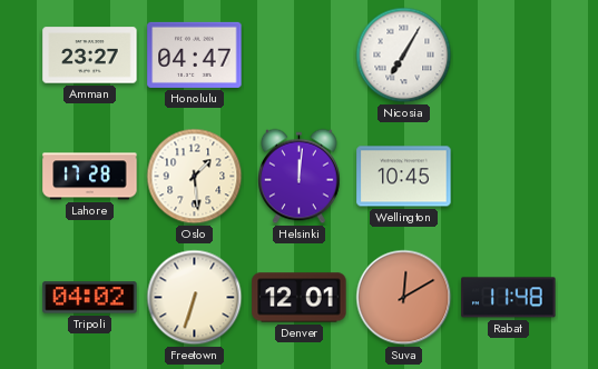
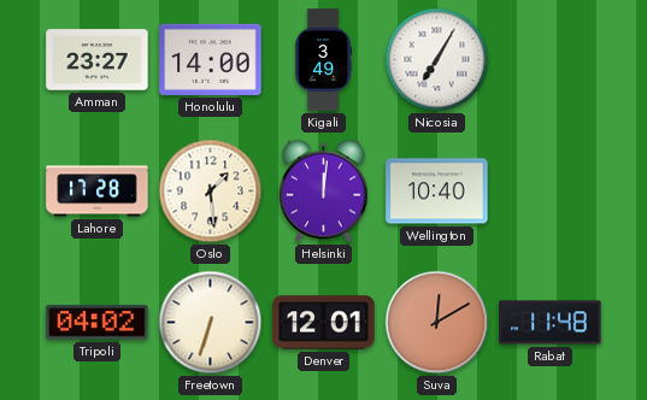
Honolulu: 04:47 -> 14:00
Kigali: none -> 3:49
Wellington: 10:45 -> 10:40
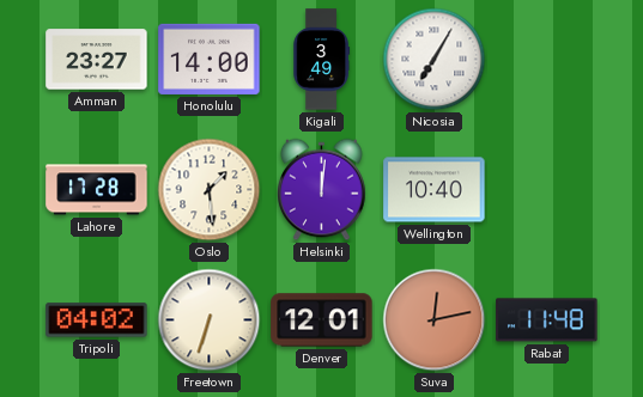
Suva: 12:10 -> 12:13
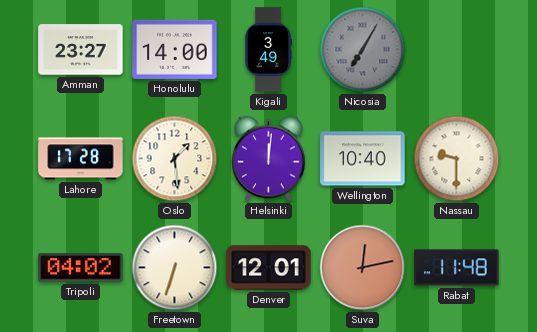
Nicosia dial: white -> grey
Nassau: none -> 9:30
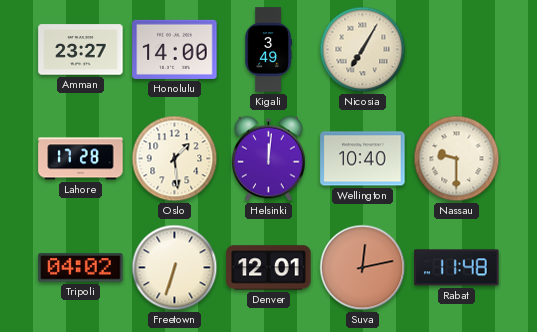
Nicosia dial: grey -> cream
